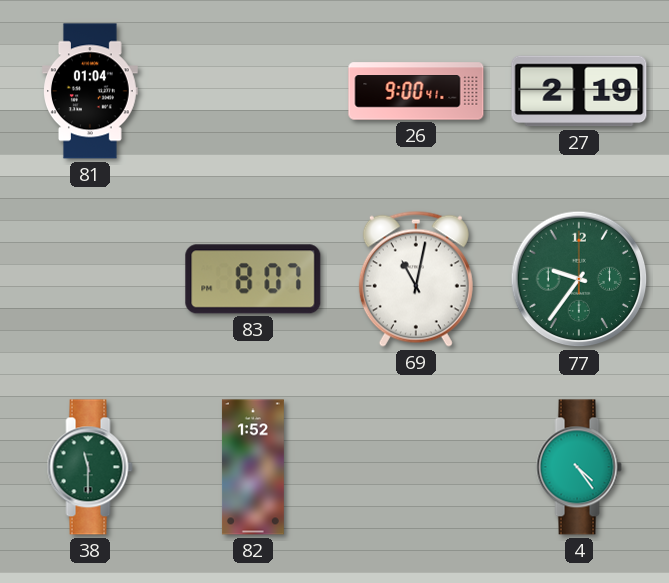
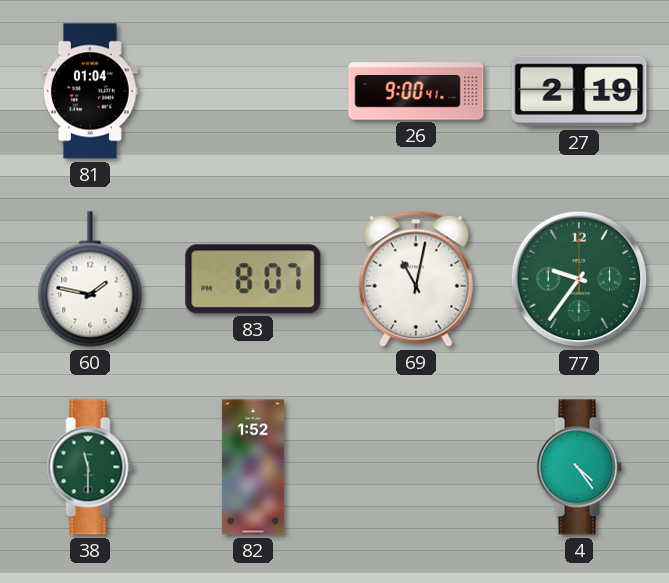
60: none -> 1:47
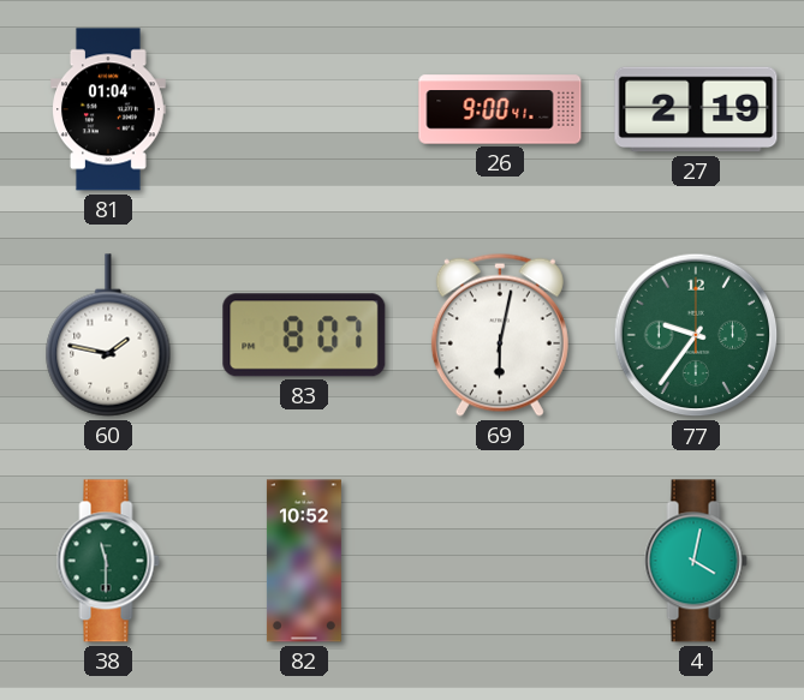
69: 11:02 -> 6:02
82: 1:52 -> 10:52
4: 4:24 -> 4:02
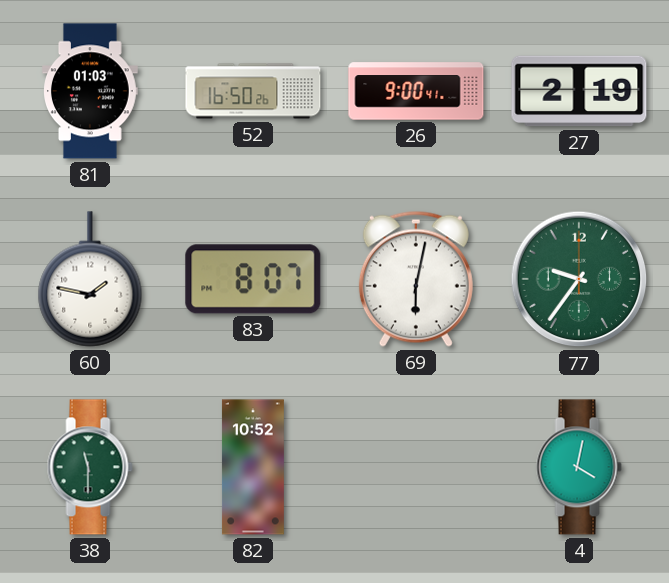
81: 01:04 -> 01:03
52: none -> 16:50
